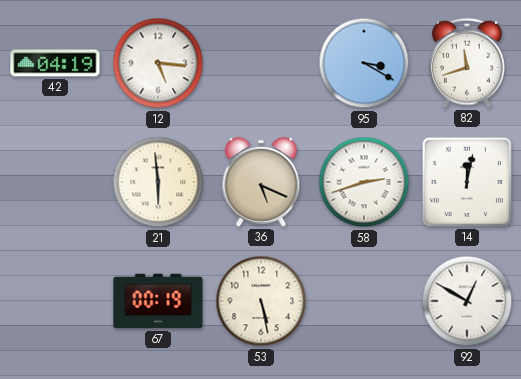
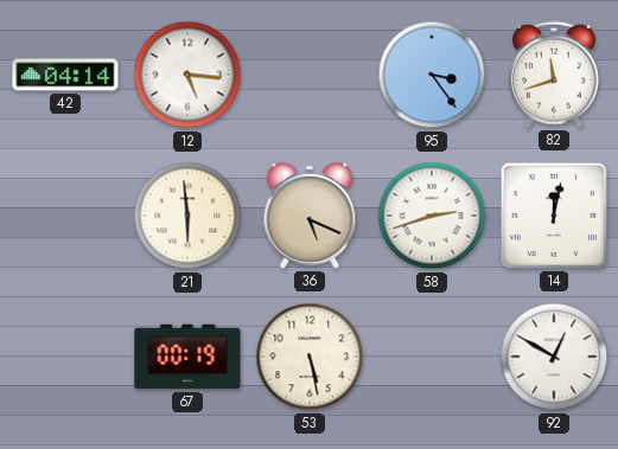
42: 04:19 -> 04:14
95: 3:20 -> 3:24
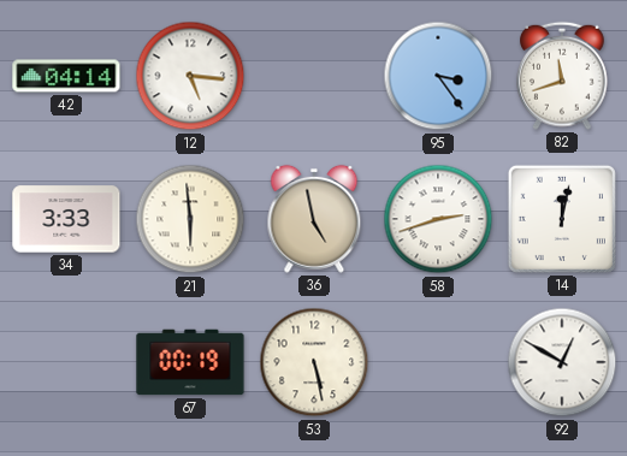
34: none -> 3:33
36: 5:19 -> 4:58
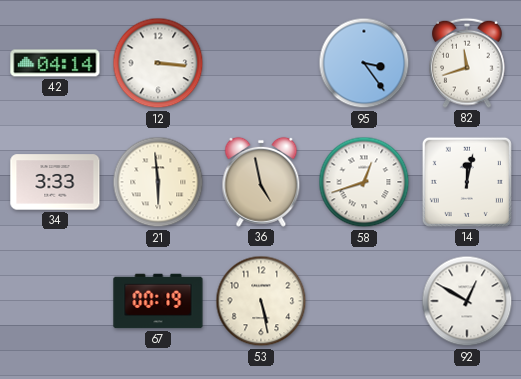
12: 5:16 -> 3:16
58: 2:42 -> 12:42
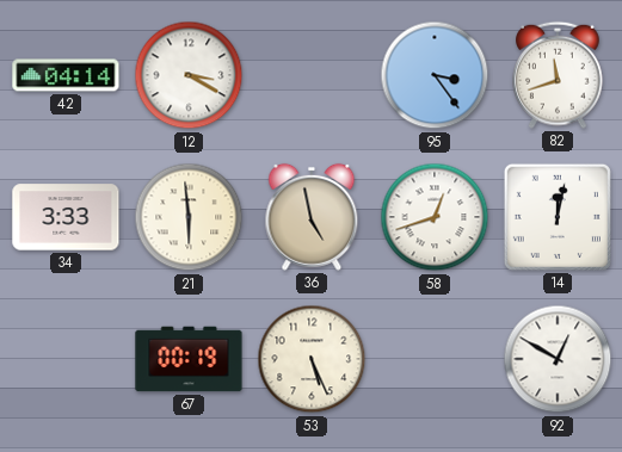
12: 3:16 -> 3:20
53: 5:28 -> 5:26
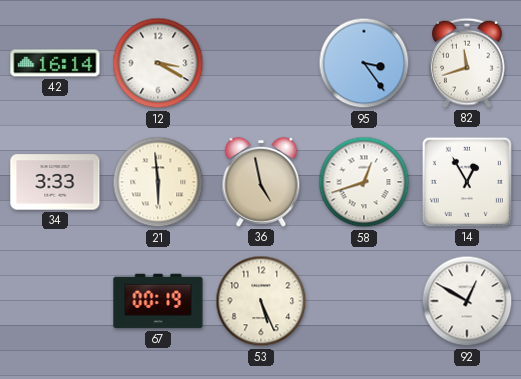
42: 04:14 -> 16:14
14: 12:02 -> 12:55
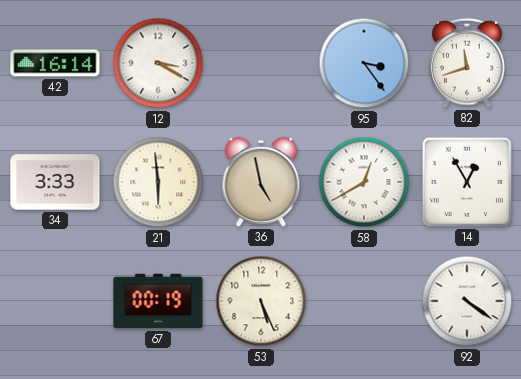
58: 12:42 -> 12:40
92: 12:50 -> 4:21
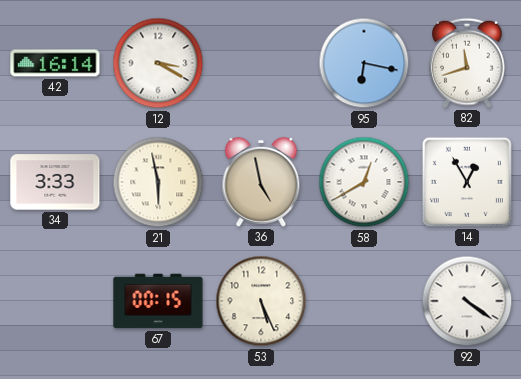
95: 3:24 -> 6:17
21: 5:59 -> 5:58
67: 00:19 -> 00:15
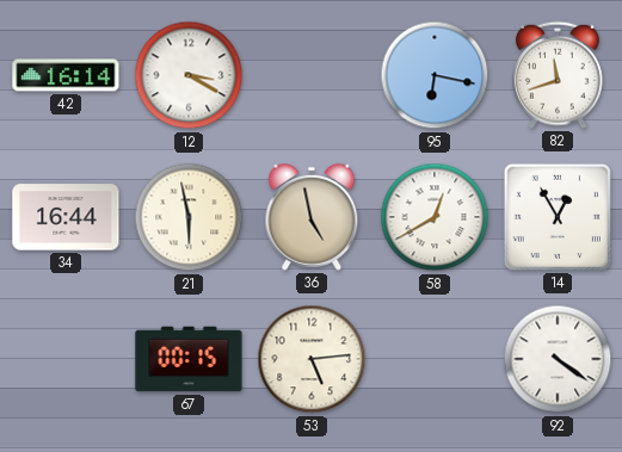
34: 3:33 -> 16:44
53: 5:26 -> 5:14
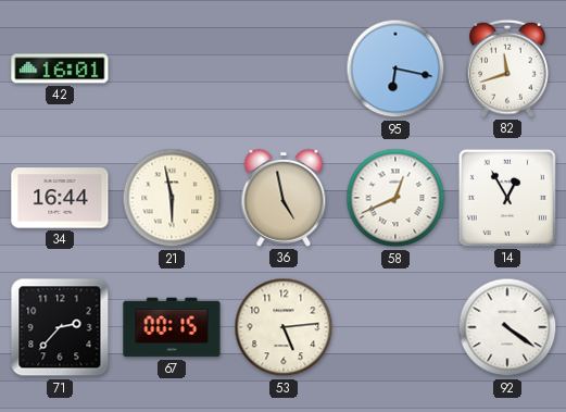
42: 16:14 -> 16:01
12: 3:20 -> none
58: 12:40 -> 12:41
71: none -> 2:37
